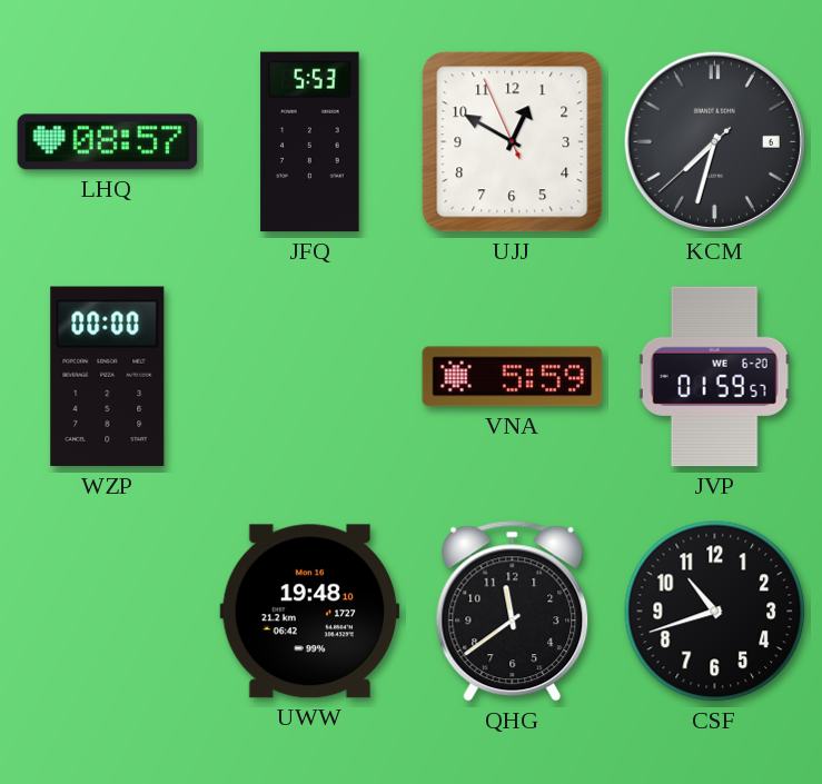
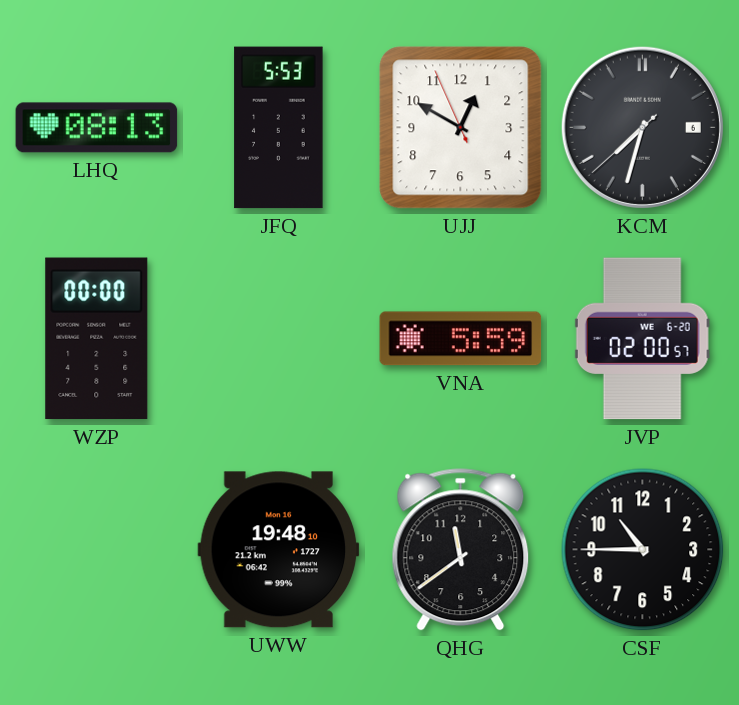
LHQ: 08:57 -> 08:13
JVP: 01:59 -> 02:00
CSF: 10:42 -> 10:45
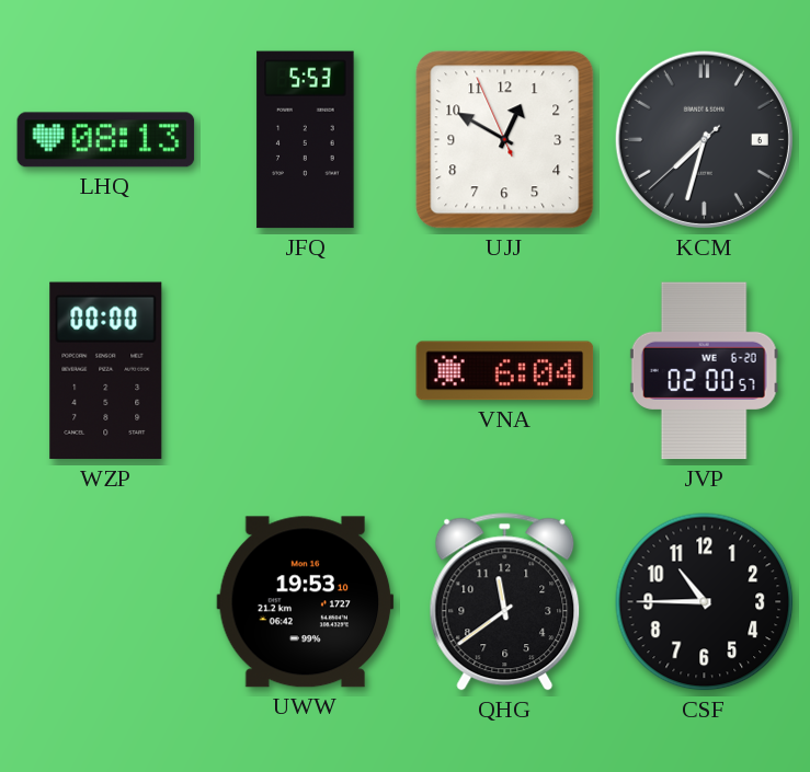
VNA: 5:59 -> 6:04
UWW: 19:48 -> 19:53
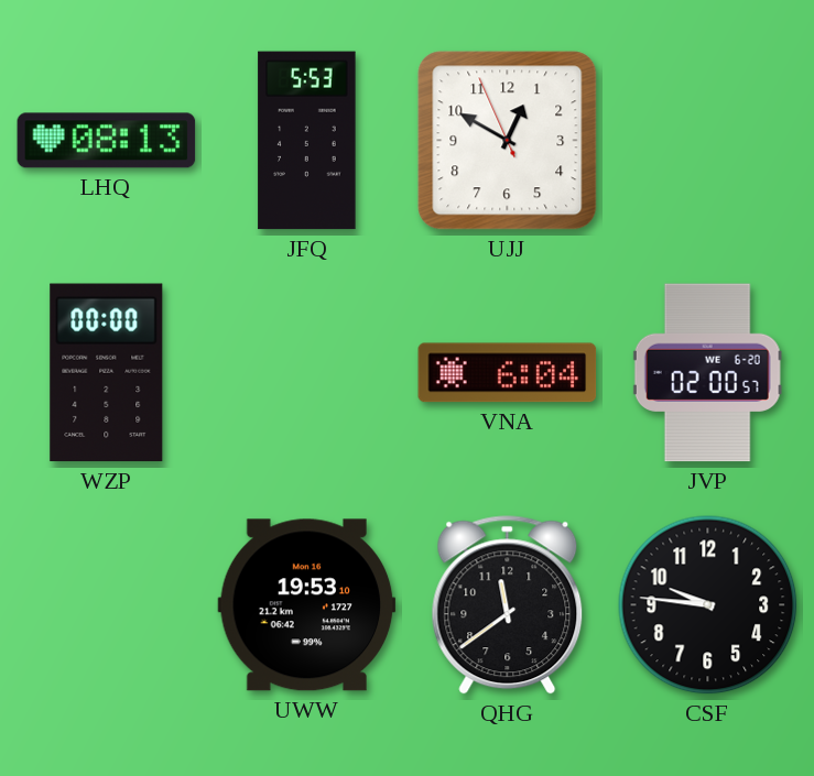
KCM: 7:32 -> none
CSF: 10:45 -> 9:46
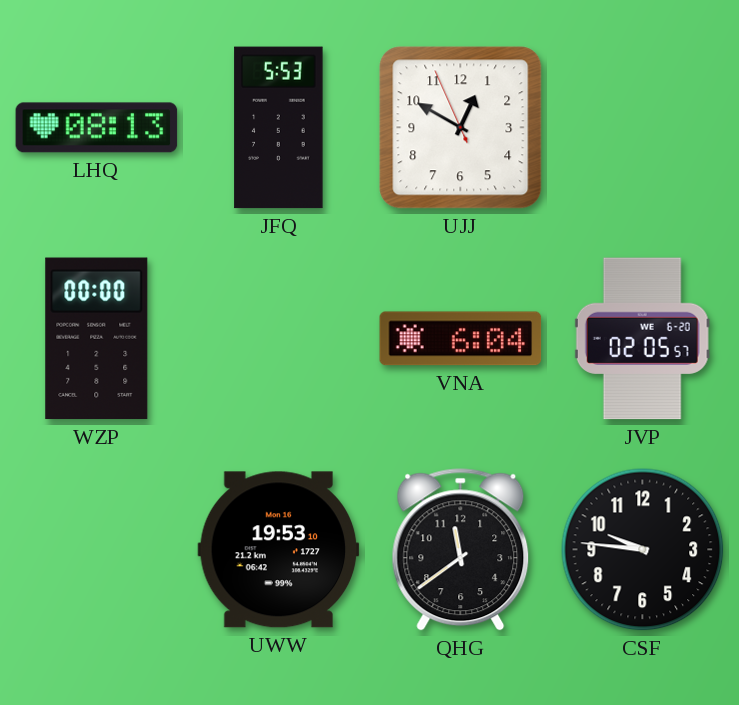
JVP: 02:00 -> 02:05
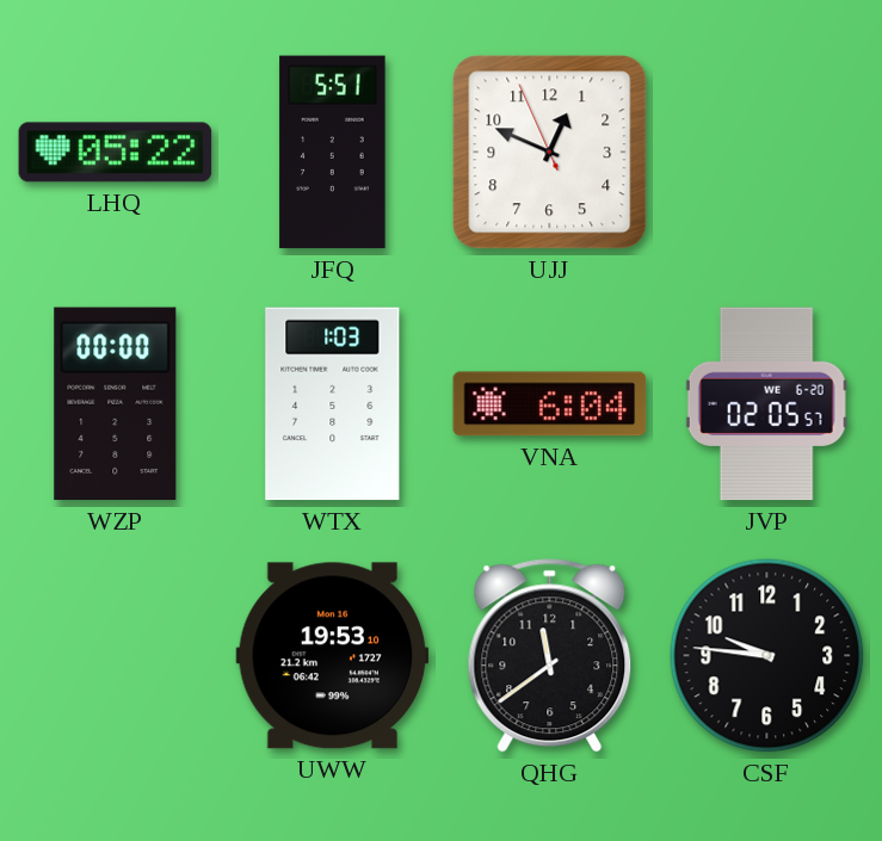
LHQ: 08:13 -> 05:22
JFQ: 5:53 -> 5:51
UJJ: 12:49 -> 12:48
WTX: none -> 1:03
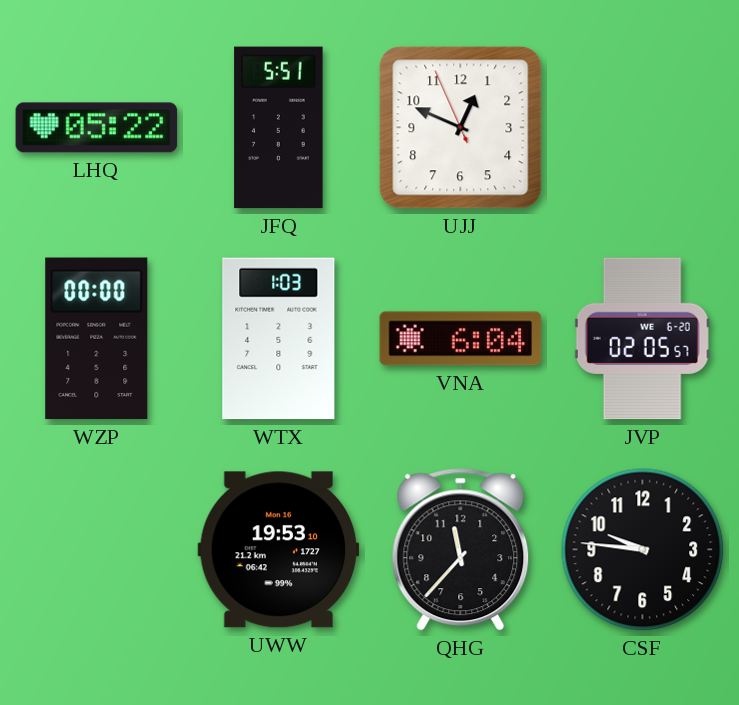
QHG: 11:39 -> 11:37
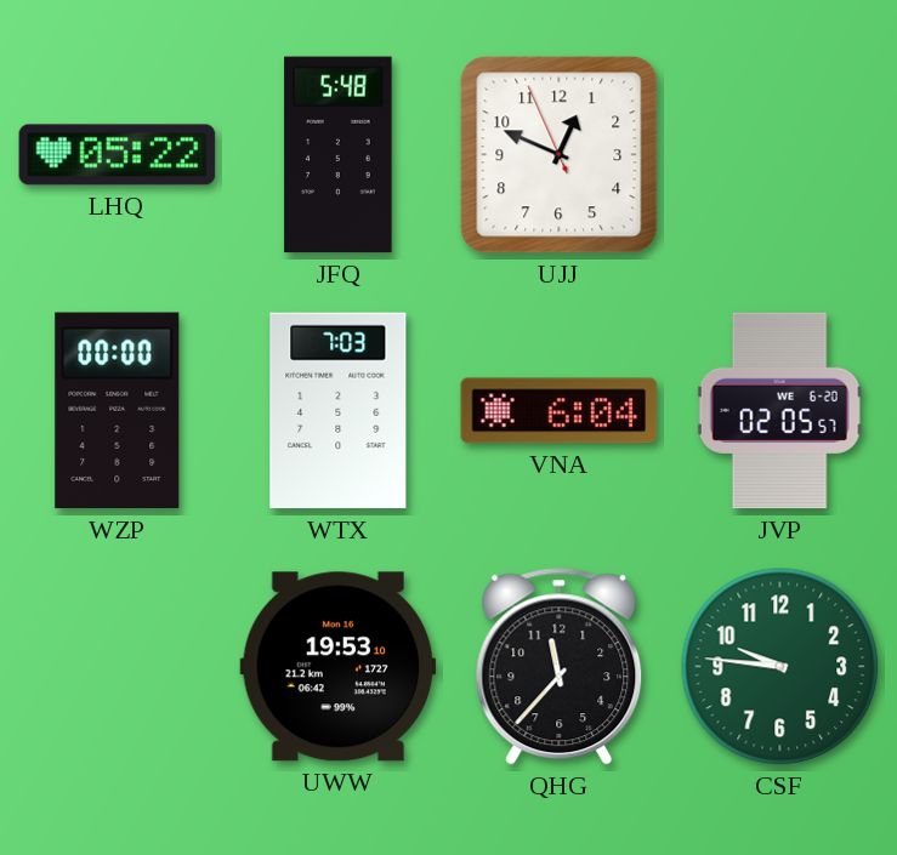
JFQ: 5:51 -> 5:48
WTX: 1:03 -> 7:03
CSF dial: black -> green
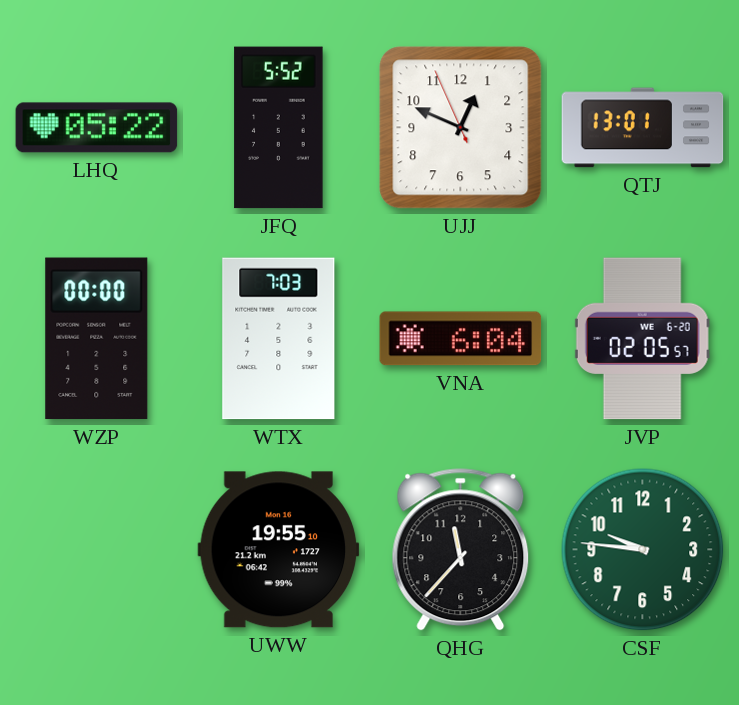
JFQ: 5:48 -> 5:52
QTJ: none -> 13:01
UWW: 19:53 -> 19:55
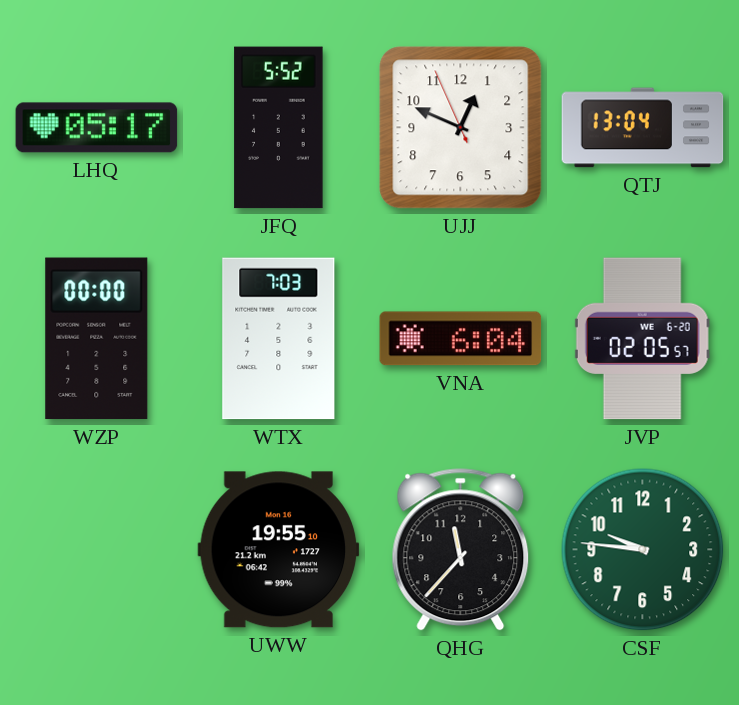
LHQ: 05:22 -> 05:17
QTJ: 13:01 -> 13:04
